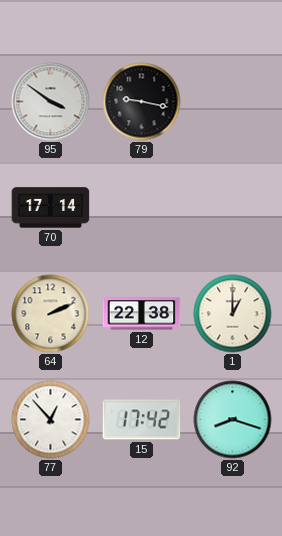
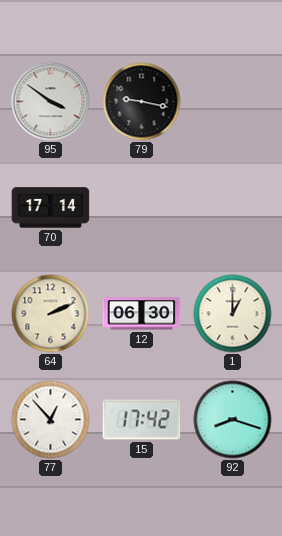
12: 22:38 -> 06:30
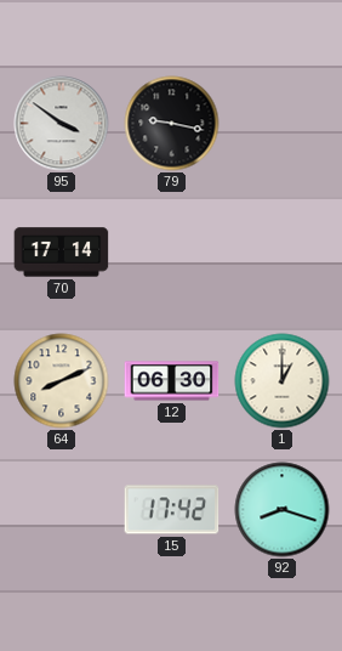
64: 2:11 -> 8:11
77: 12:53 -> none
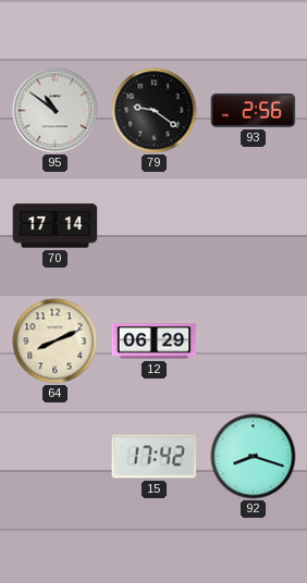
95: 3:51 -> 10:51
79: 9:17 -> 9:21
93: none -> 2:56
12: 06:30 -> 06:29
1: 1:00 -> none
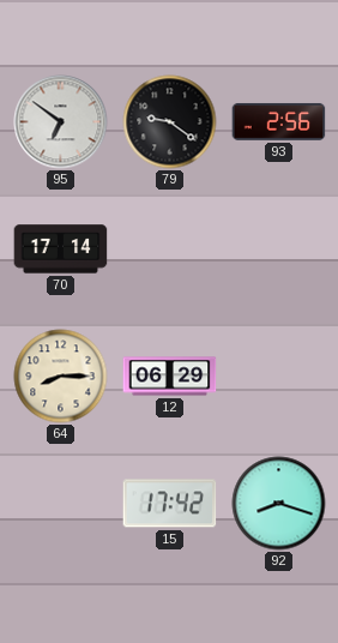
95: 10:51 -> 6:51
64: 8:11 -> 8:15
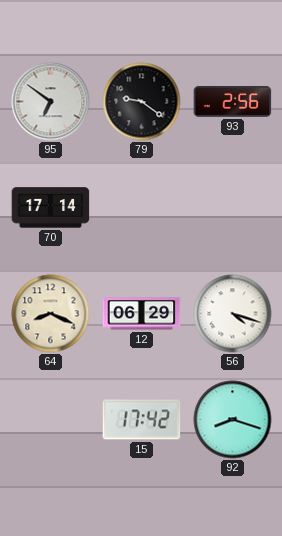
64: 8:15 -> 8:19
56: none -> 4:18
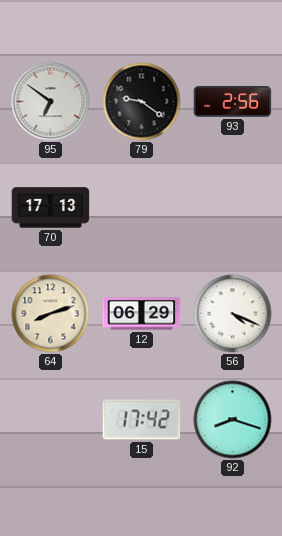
70: 17:14 -> 17:13
64: 8:19 -> 8:12
56: 4:18 -> 4:19
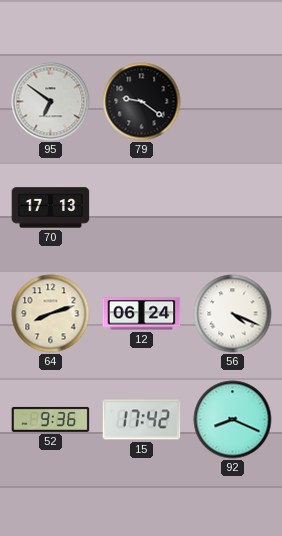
93: 2:56 -> none
12: 06:29 -> 06:24
52: none -> 9:36
92: 8:18 -> 8:19
